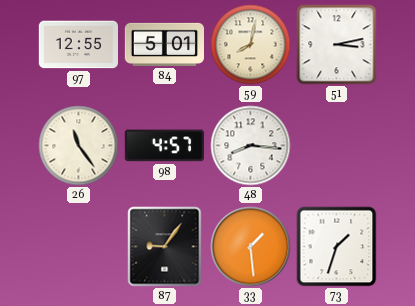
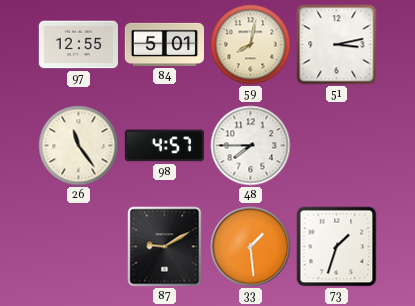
48: 8:16 -> 7:45
87: 9:06 -> 9:10
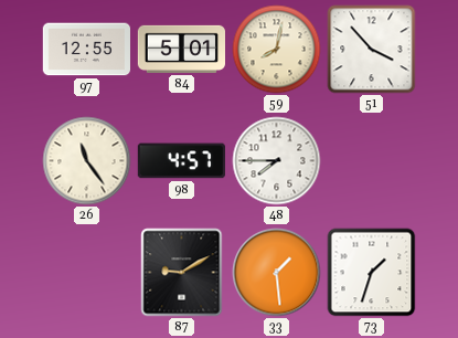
51: 3:13 -> 3:53
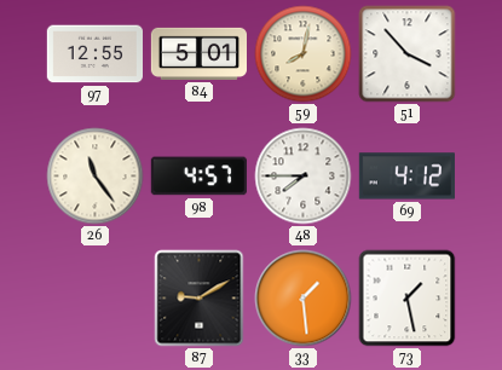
69: none -> 4:12
73: 1:33 -> 1:28
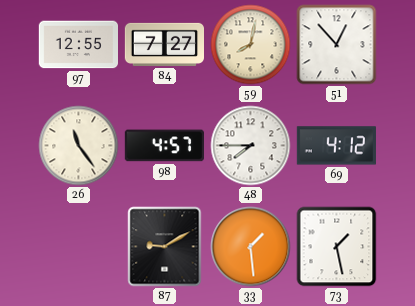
84: 5:01 -> 7:27
51: 3:53 -> 12:53
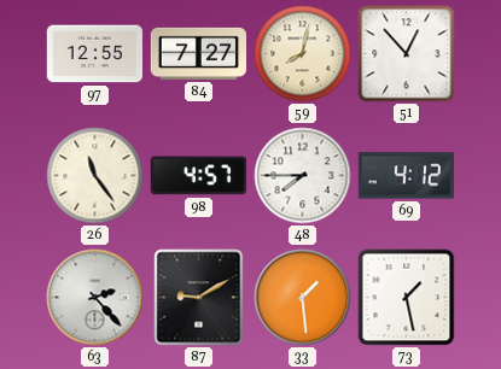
63: none -> 2:23
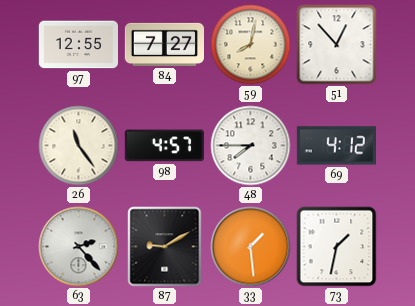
73: 1:28 -> 1:32
